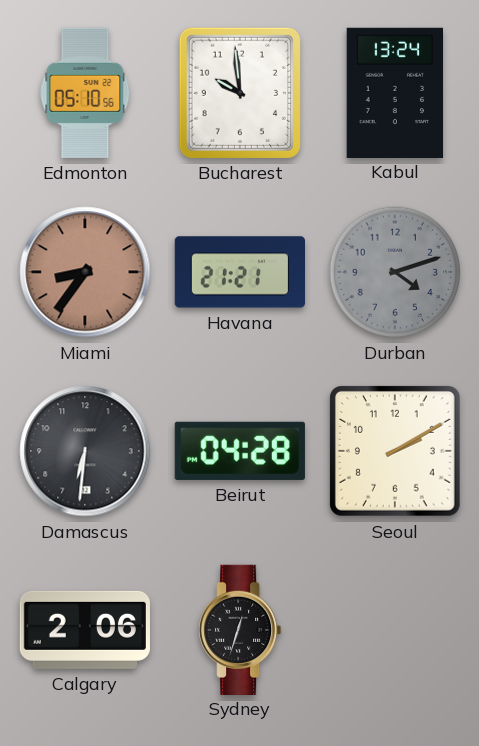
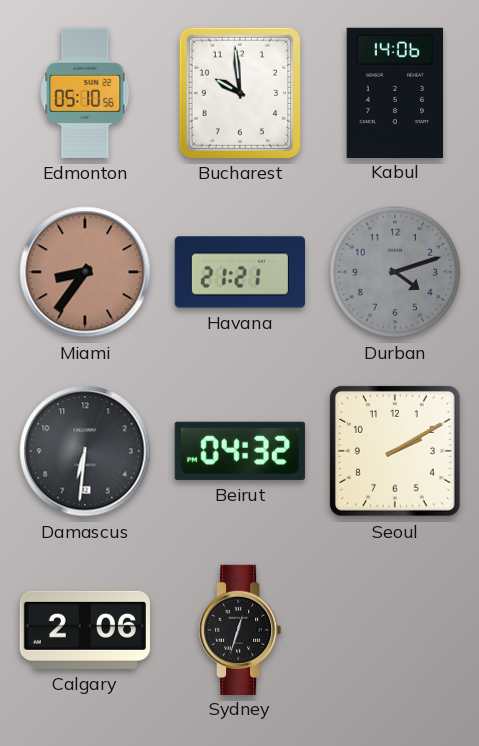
Kabul: 13:24 -> 14:06
Beirut: 04:28 -> 04:32
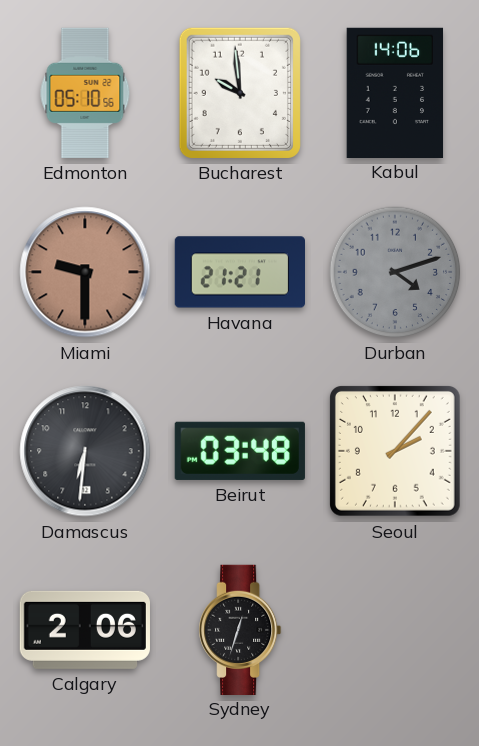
Miami: 8:36 -> 9:30
Beirut: 04:32 -> 03:48
Seoul: 2:10 -> 2:07
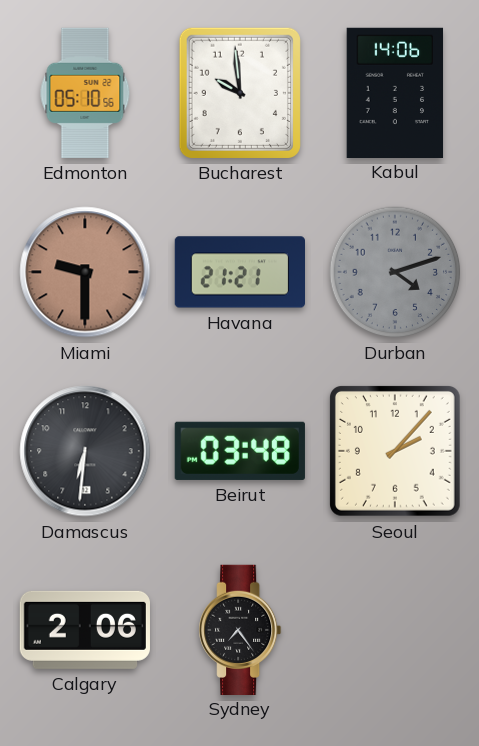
Sydney: 12:33 -> 7:24
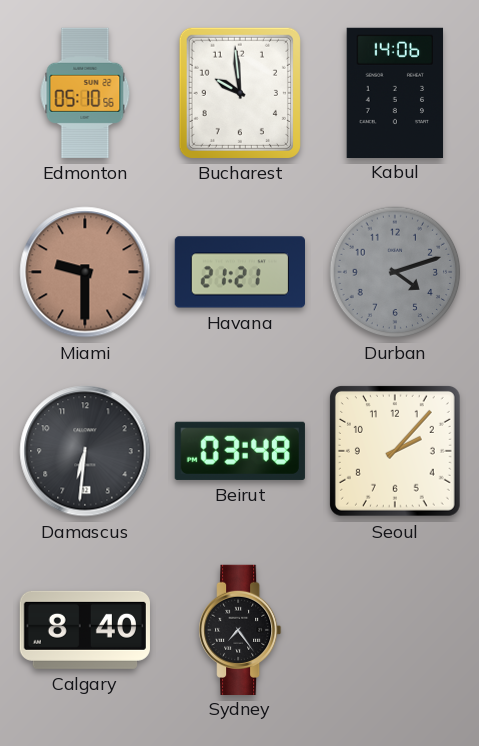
Calgary: 2:06 -> 8:40
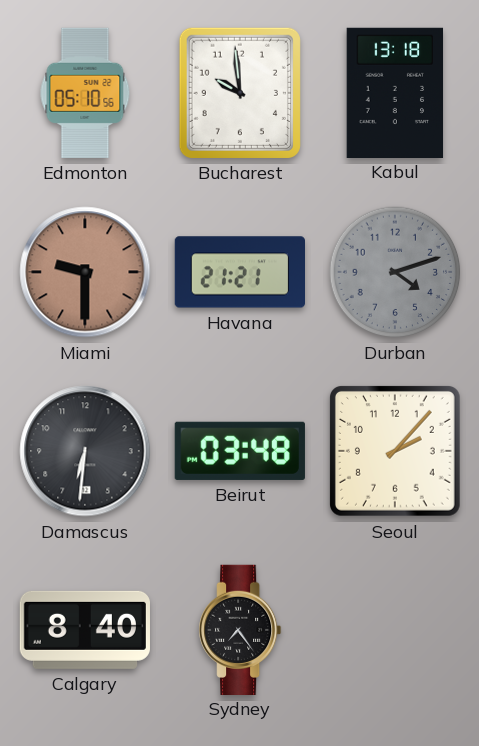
Kabul: 14:06 -> 13:18
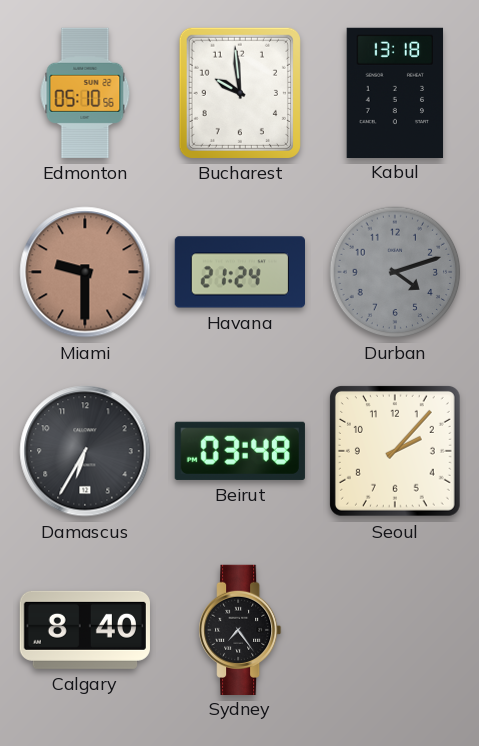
Havana: 21:21 -> 21:24
Damascus: 6:31 -> 6:35
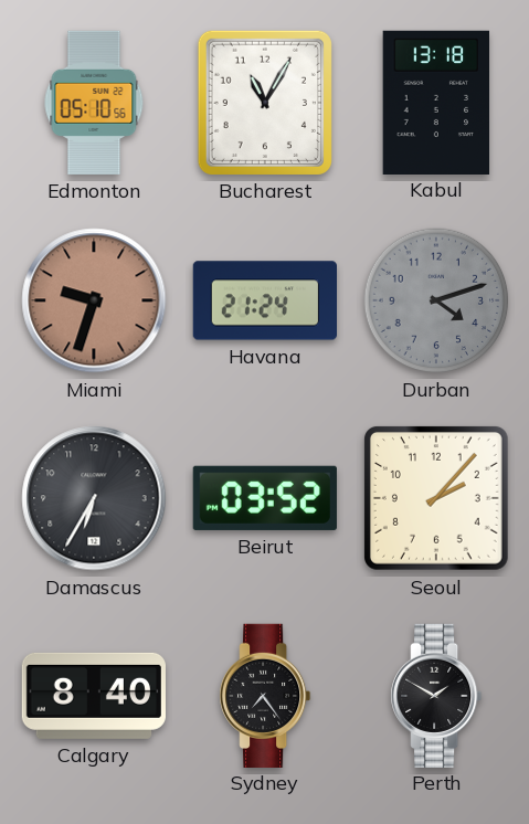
Bucharest: 9:59 -> 11:05
Miami: 9:30 -> 9:33
Beirut: 03:48 -> 03:52
Perth: none -> 1:50
